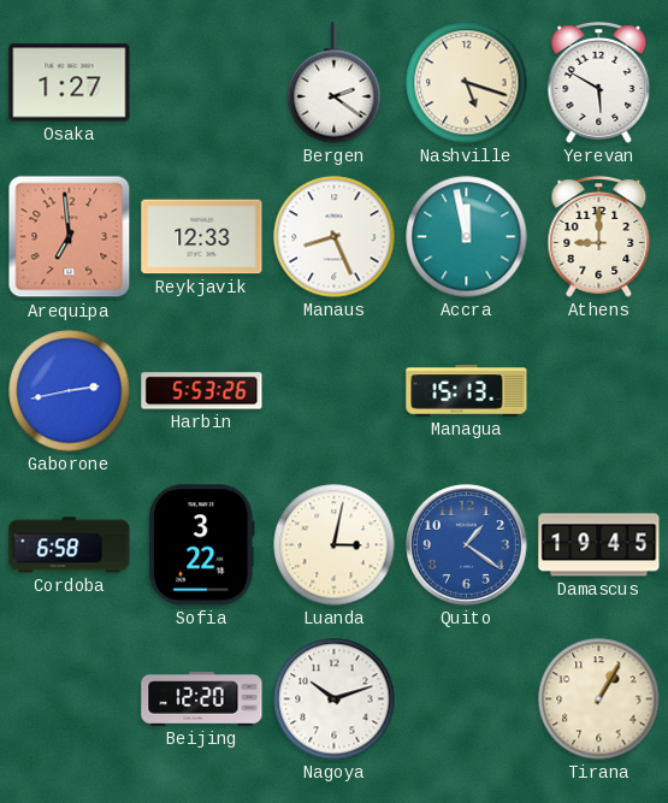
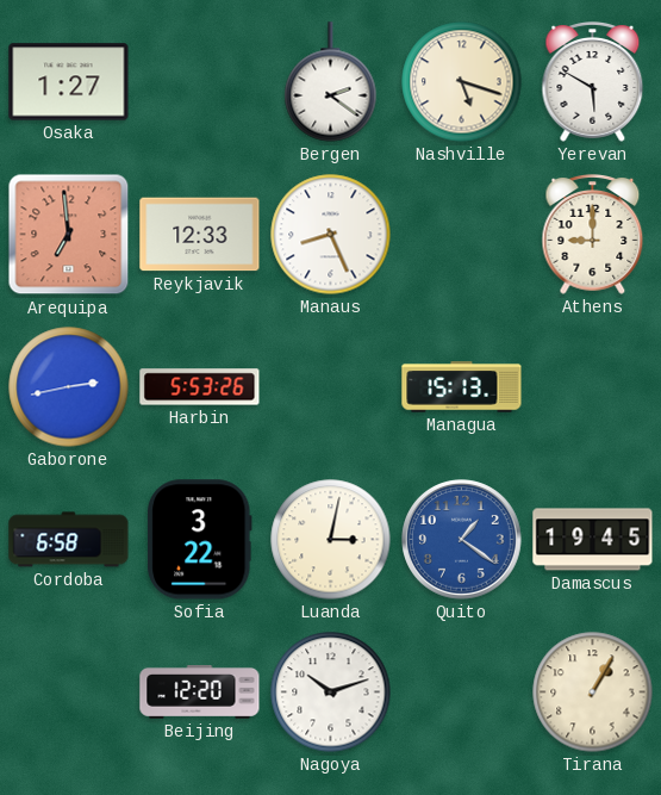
Accra: 11:58 -> none
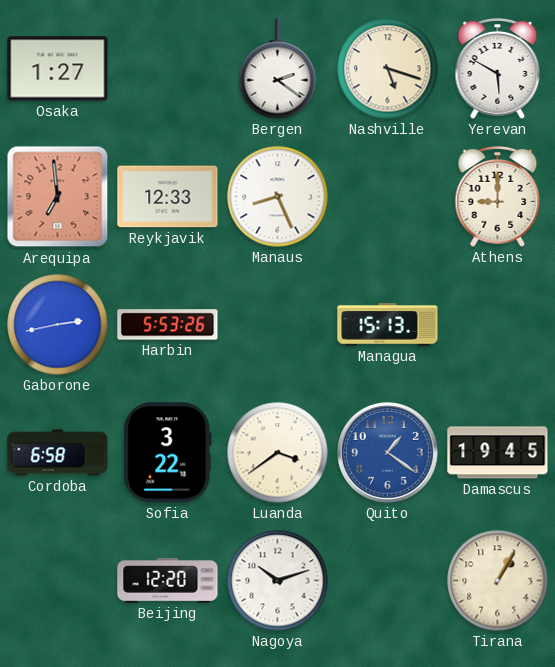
Luanda: 3:02 -> 3:39
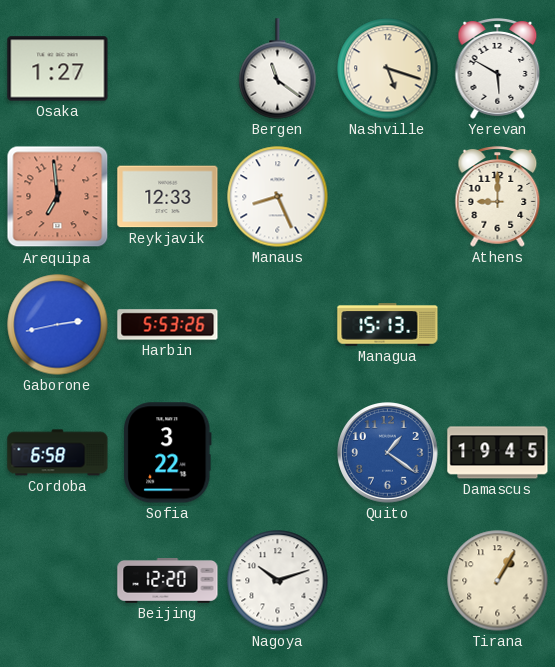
Bergen: 2:21 -> 11:21
Luanda: 3:39 -> none
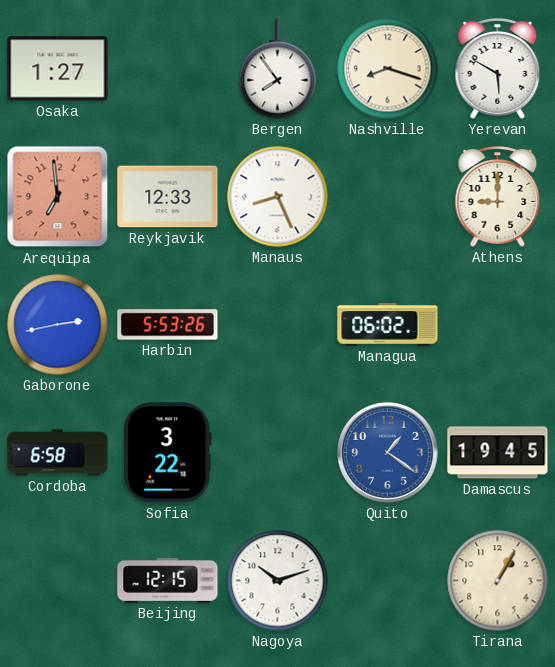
Bergen: 11:21 -> 7:54
Nashville: 5:18 -> 8:18
Managua: 15:13 -> 06:02
Beijing: 12:20 -> 12:15
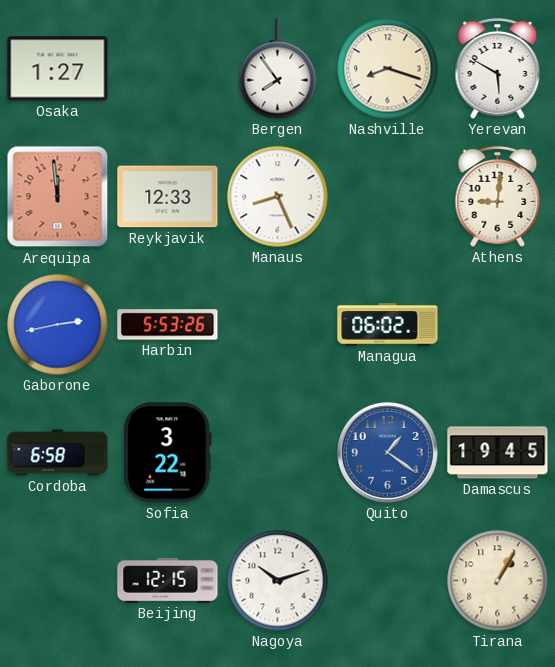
Arequipa: 6:59 -> 11:59
Athens: 9:00 -> 9:01
